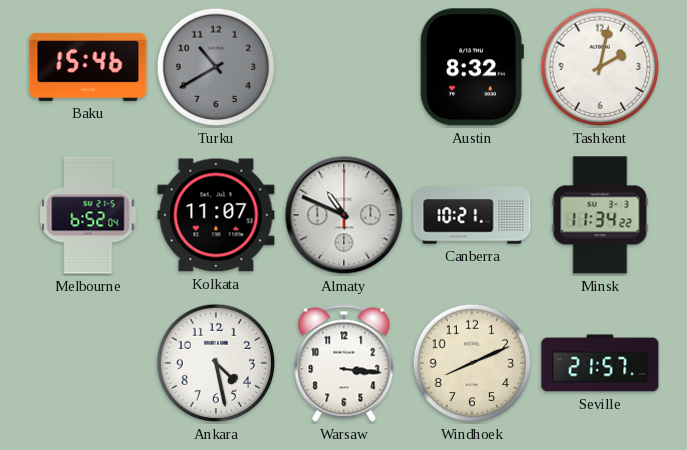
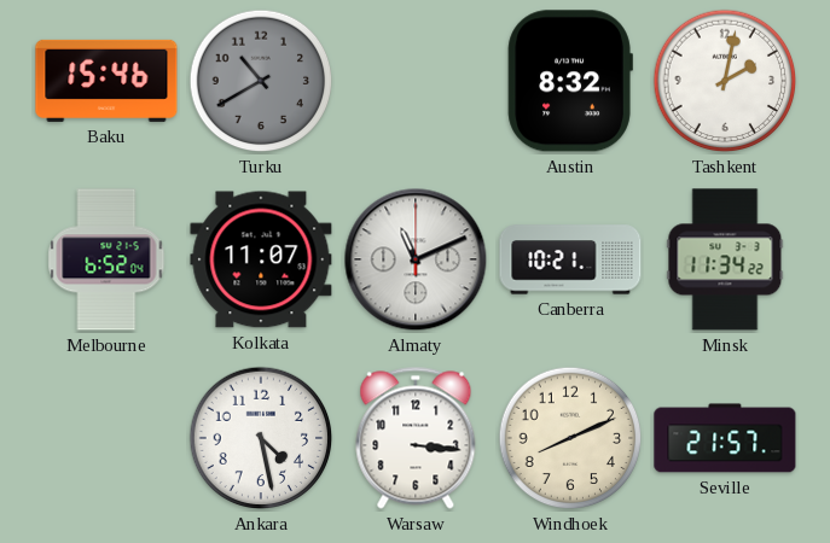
Almaty: 10:49 -> 11:11
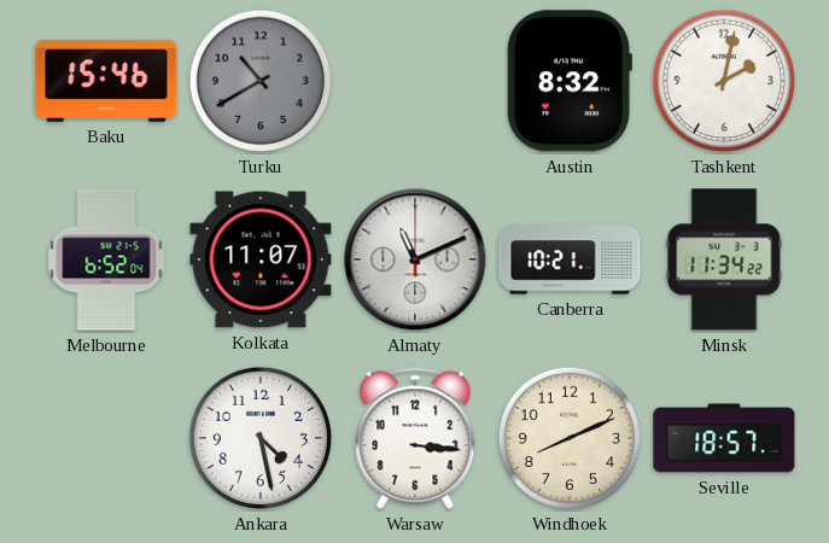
Seville: 21:57 -> 18:57
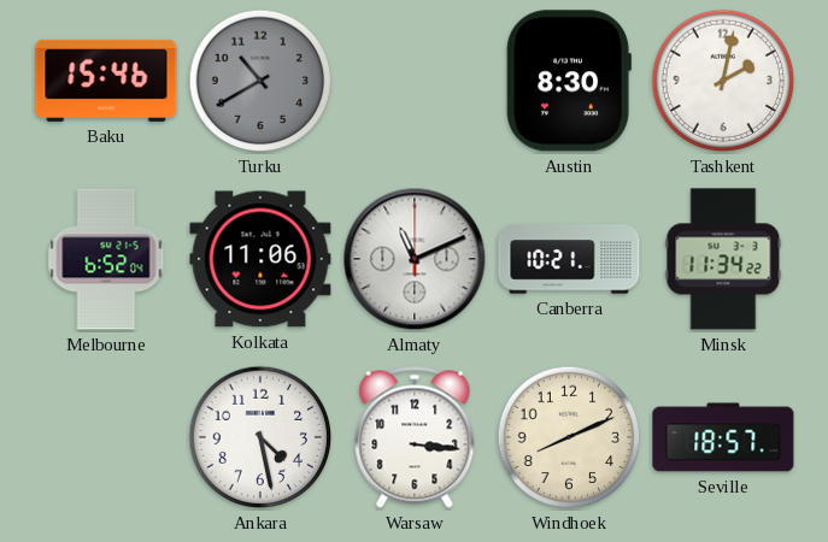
Austin: 8:32 -> 8:30
Kolkata: 11:07 -> 11:06
